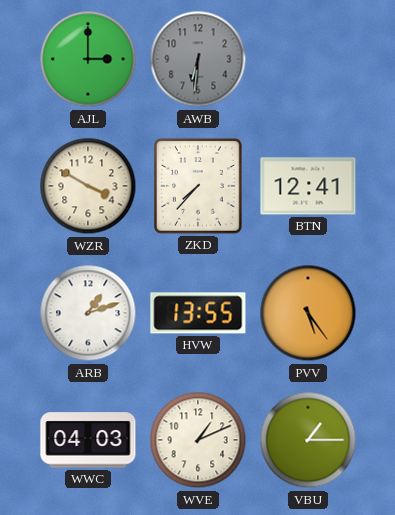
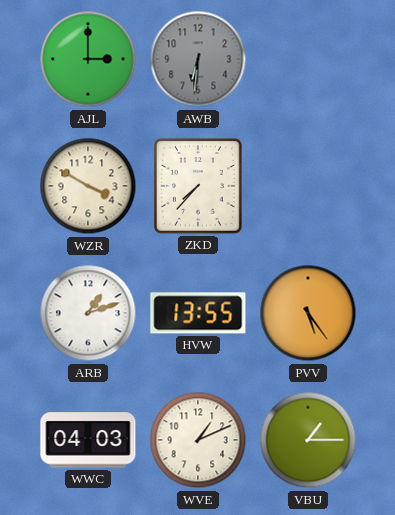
BTN: 12:41 -> none
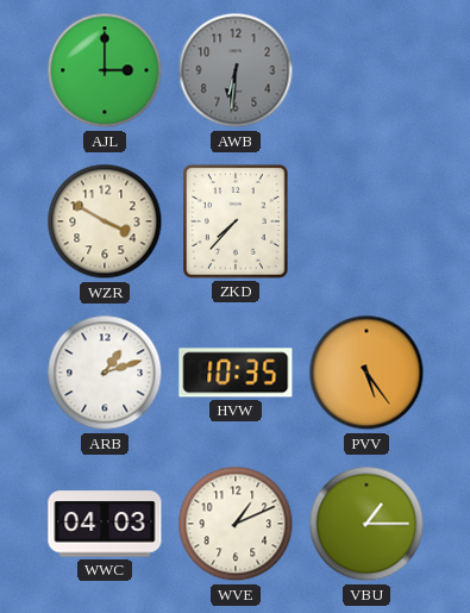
HVW: 13:55 -> 10:35
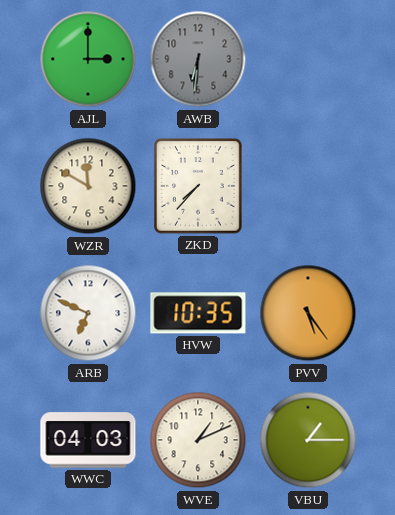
WZR: 3:50 -> 11:50
ARB: 1:12 -> 6:49
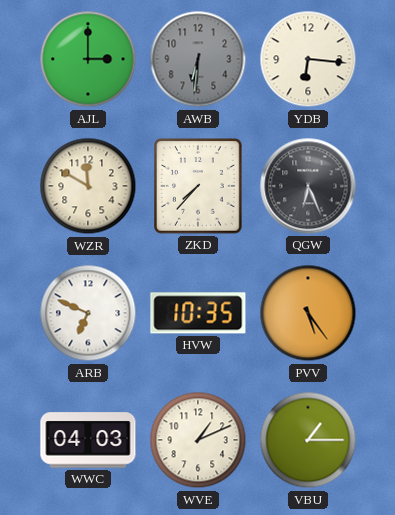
YDB: none -> 6:16
QGW: none -> 6:26
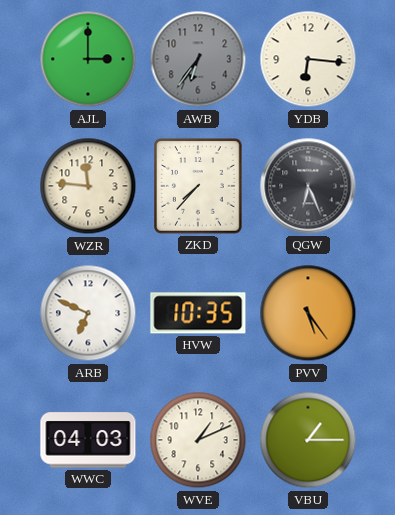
AWB: 6:31 -> 6:36
WZR: 11:50 -> 11:46
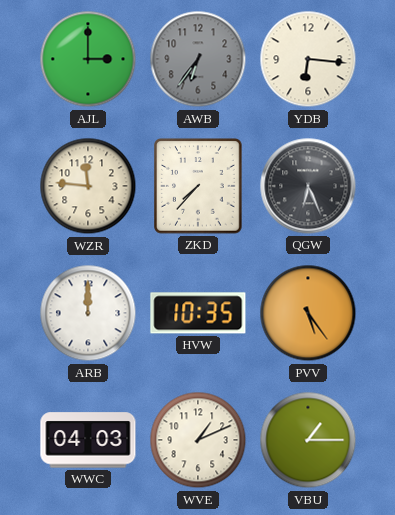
ARB: 6:49 -> 12:00
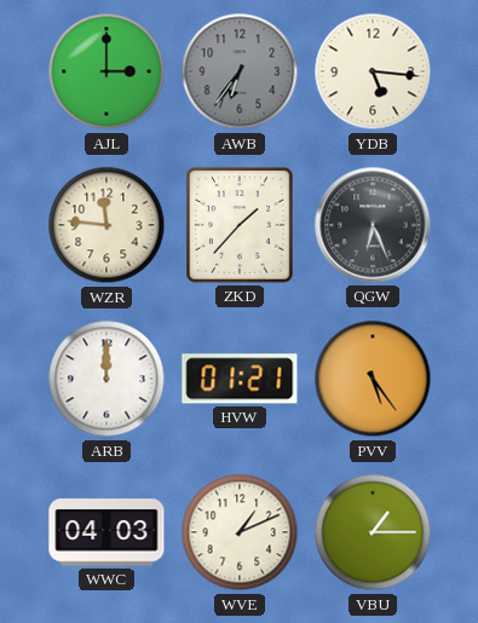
YDB: 6:16 -> 5:16
ZKD: 7:37 -> 1:37
HVW: 10:35 -> 01:21
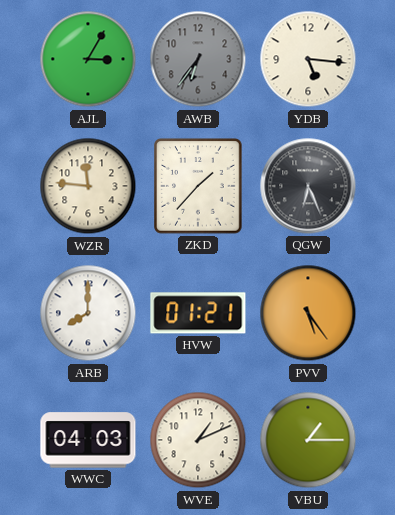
AJL: 3:00 -> 3:05
ARB: 12:00 -> 8:00
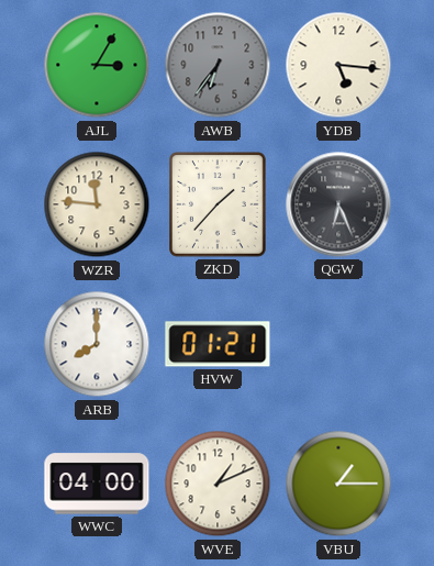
PVV: 5:24 -> none
WWC: 04:03 -> 04:00
